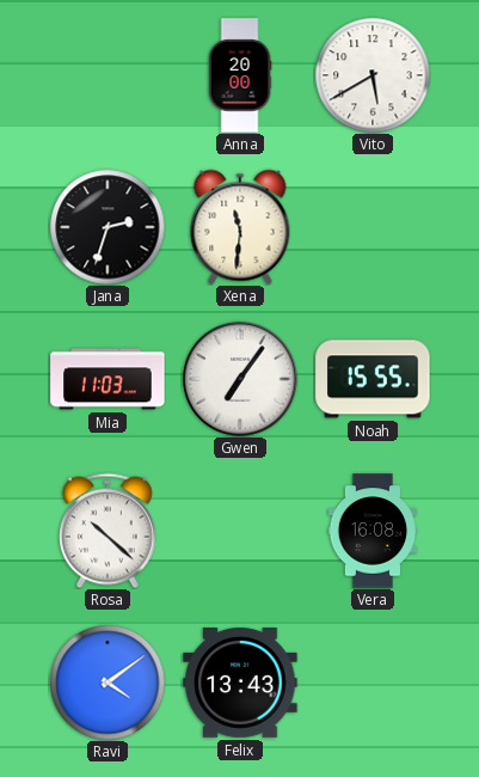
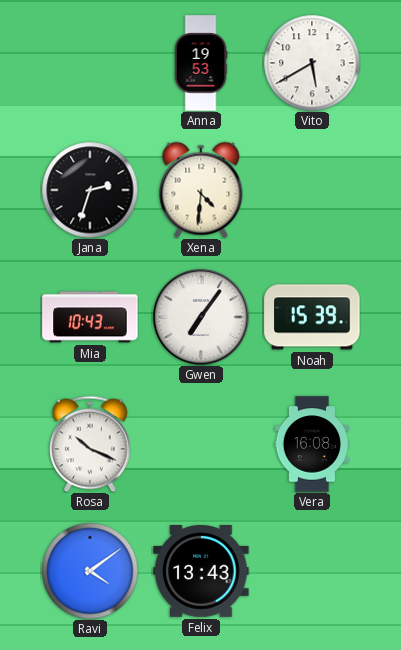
Anna: 20:00 -> 19:53
Xena: 11:31 -> 4:31
Mia: 11:03 -> 10:43
Noah: 15:55 -> 15:39
Rosa: 10:22 -> 10:19
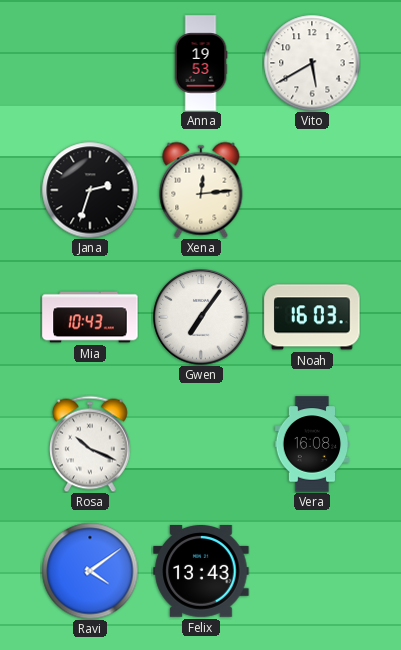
Xena: 4:31 -> 12:14
Noah: 15:39 -> 16:03
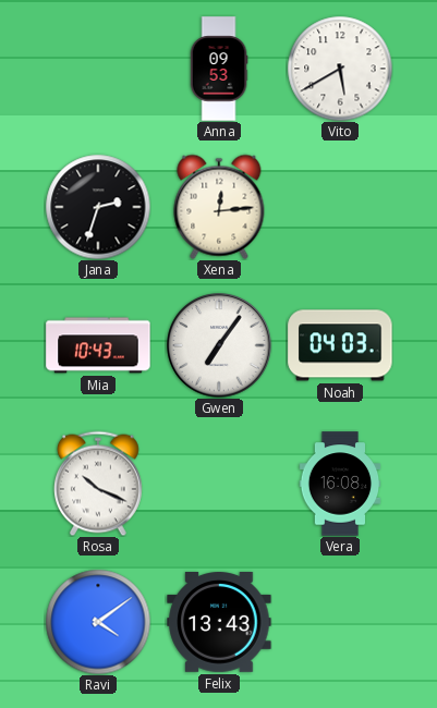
Anna: 19:53 -> 09:53
Noah: 16:03 -> 04:03
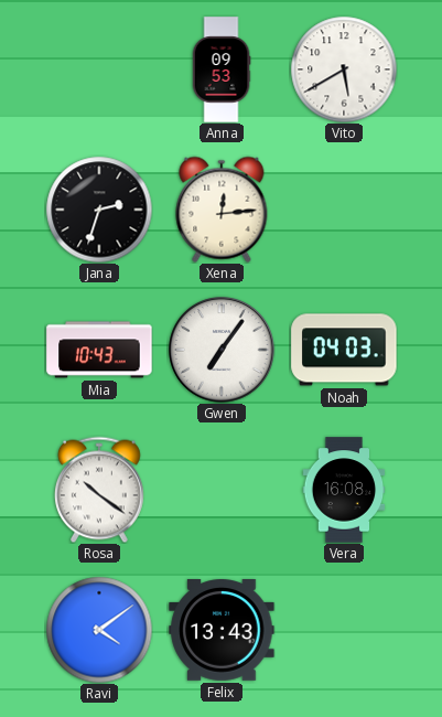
Rosa: 10:19 -> 10:21
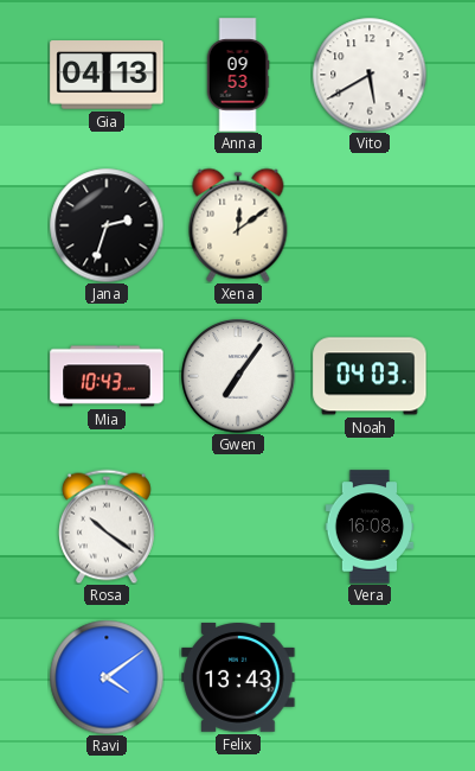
Gia: none -> 04:13
Xena: 12:14 -> 12:09
